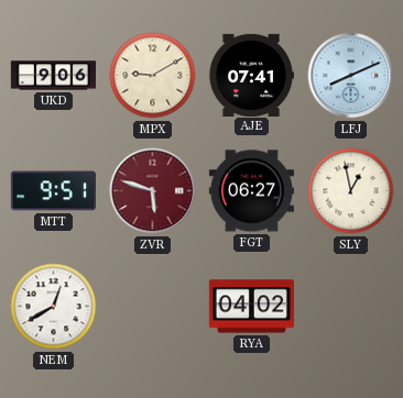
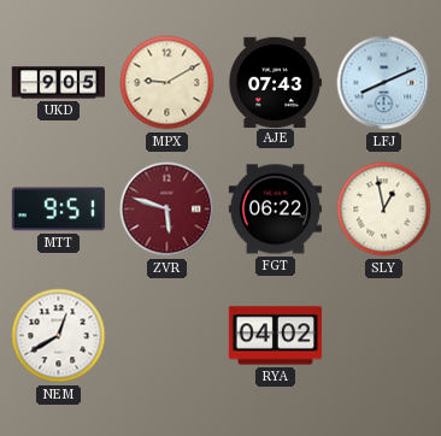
UKD: 9:06 -> 9:05
AJE: 07:41 -> 07:43
FGT: 06:27 -> 06:22
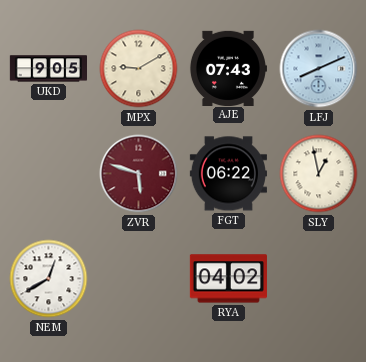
MTT: 9:51 -> none
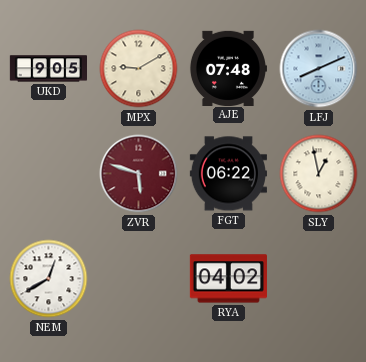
AJE: 07:43 -> 07:48
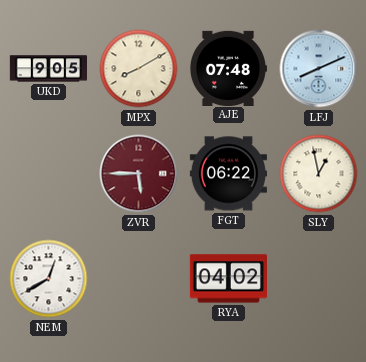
MPX: 9:10 -> 8:10
ZVR: 5:48 -> 5:45
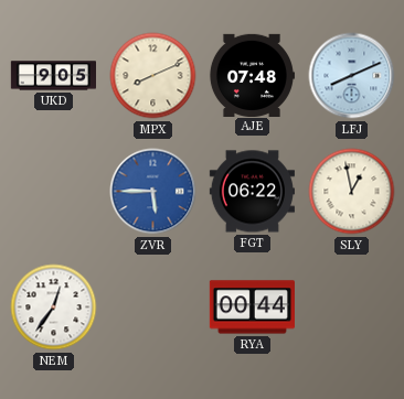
MPX: 8:10 -> 8:11
ZVR dial: burgundy -> blue
NEM: 12:40 -> 12:36
RYA: 04:02 -> 00:44
